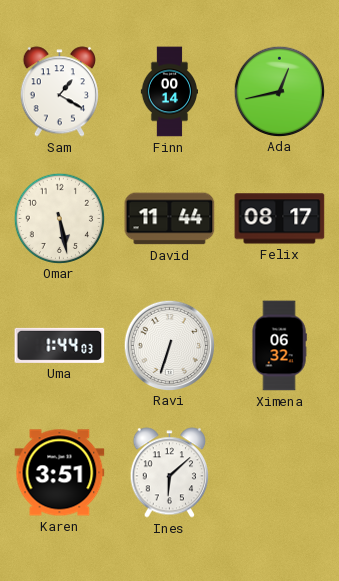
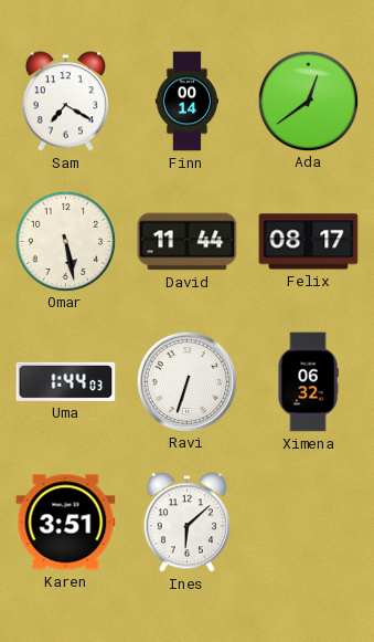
Sam: 1:20 -> 7:20
Ada: 12:43 -> 12:39
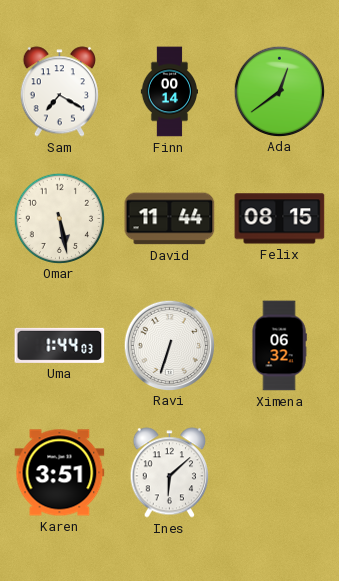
Felix: 08:17 -> 08:15
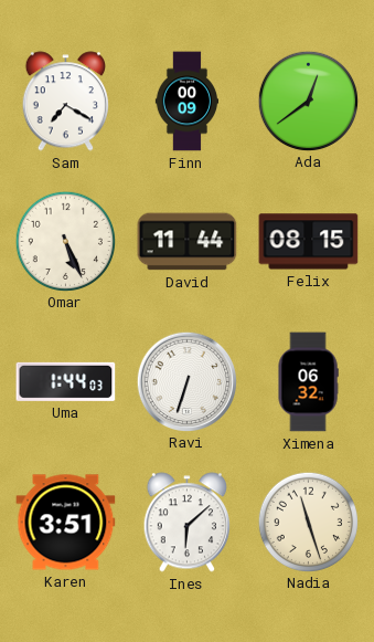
Finn: 00:14 -> 00:09
Omar: 5:28 -> 5:26
Nadia: none -> 11:27
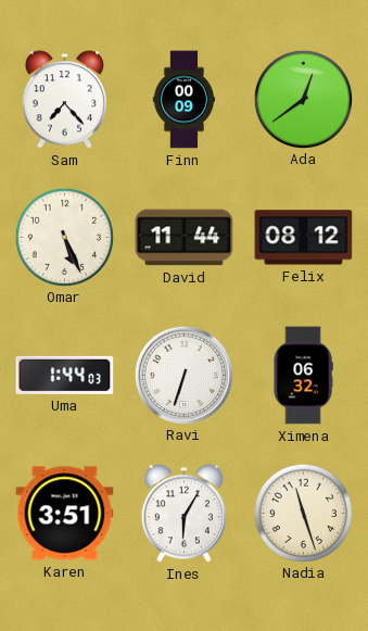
Sam: 7:20 -> 7:23
Felix: 08:15 -> 08:12
Ines: 6:08 -> 6:05
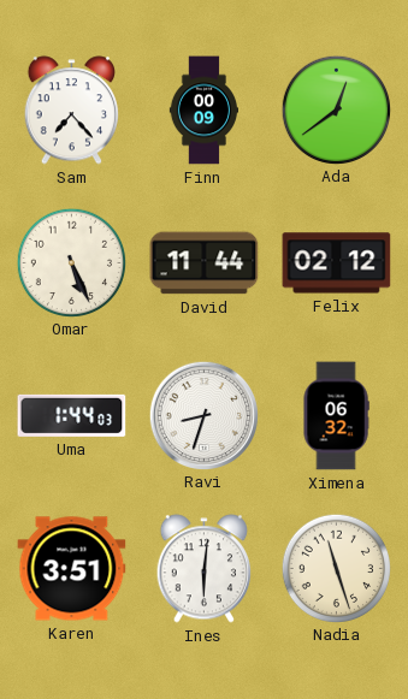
Felix: 08:12 -> 02:12
Ravi: 6:33 -> 8:33
Ines: 6:05 -> 6:01
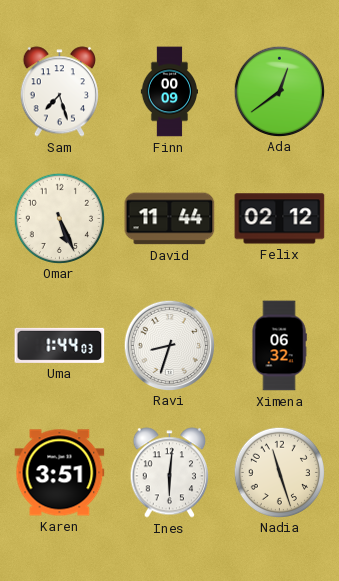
Sam: 7:23 -> 7:27
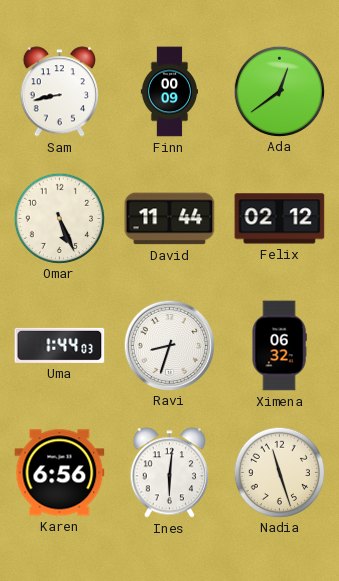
Sam: 7:27 -> 8:43
Karen: 3:51 -> 6:56
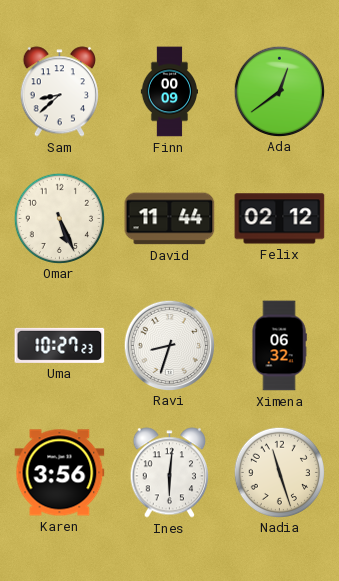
Sam: 8:43 -> 8:38
Uma: 1:44 -> 10:27
Karen: 6:56 -> 3:56
